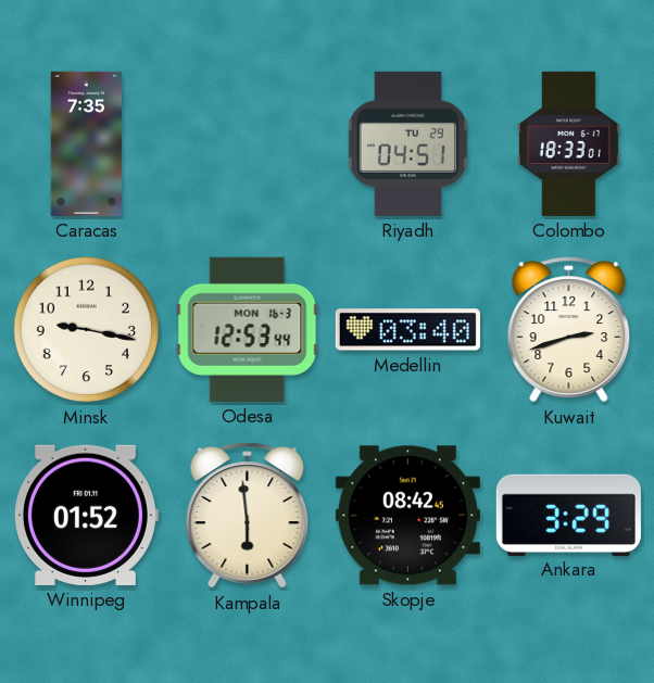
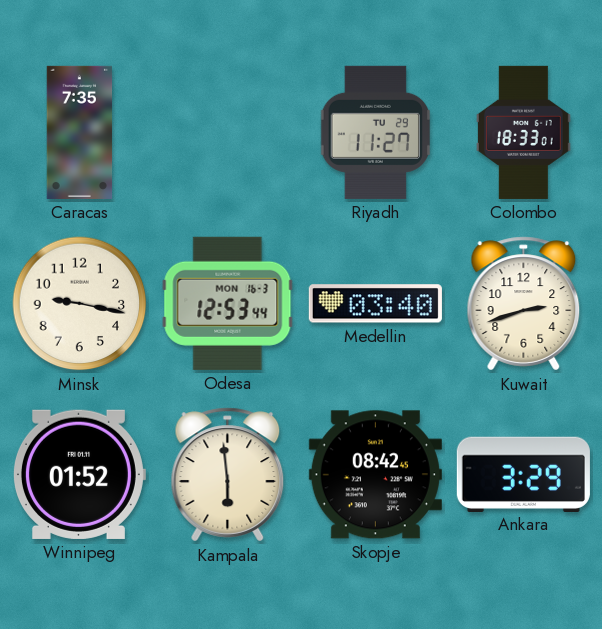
Riyadh: 04:51 -> 11:27
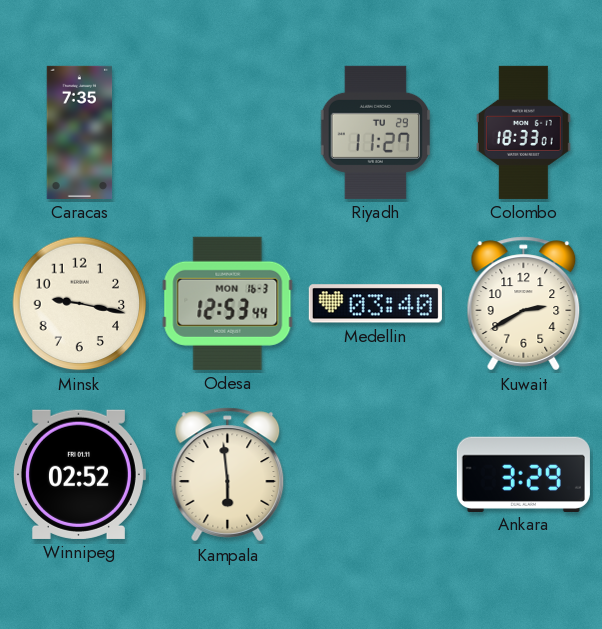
Kuwait: 2:42 -> 2:40
Winnipeg: 01:52 -> 02:52
Skopje: 08:42 -> none
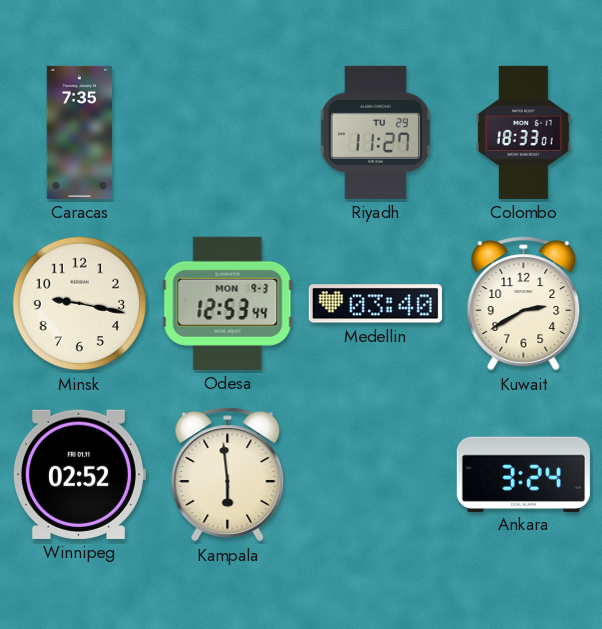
Odesa date: MON 16-3 -> MON 9-3
Ankara: 3:29 -> 3:24
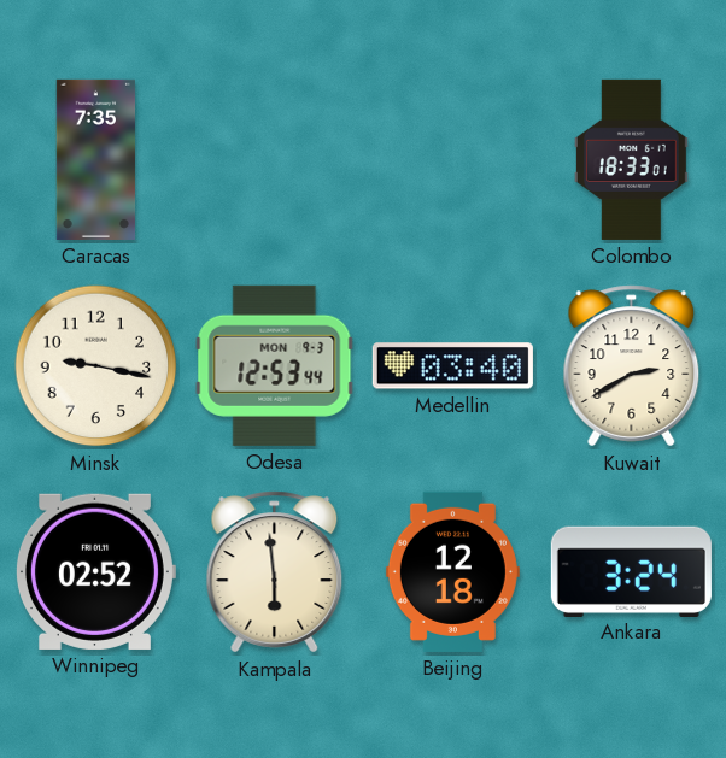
Riyadh: 11:27 -> none
Beijing: none -> 12:18
